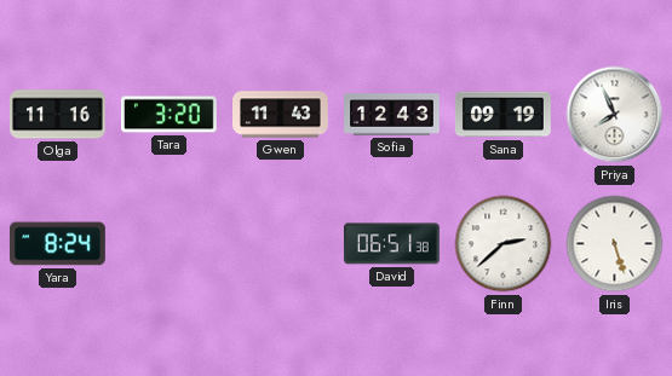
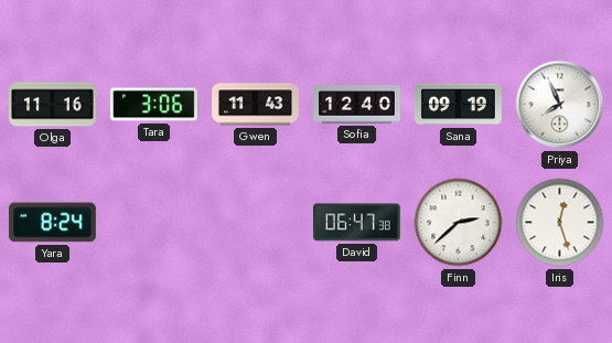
Tara: 3:20 -> 3:06
Sofia: 12:43 -> 12:40
David: 06:51 -> 06:47
Iris: 5:27 -> 12:27
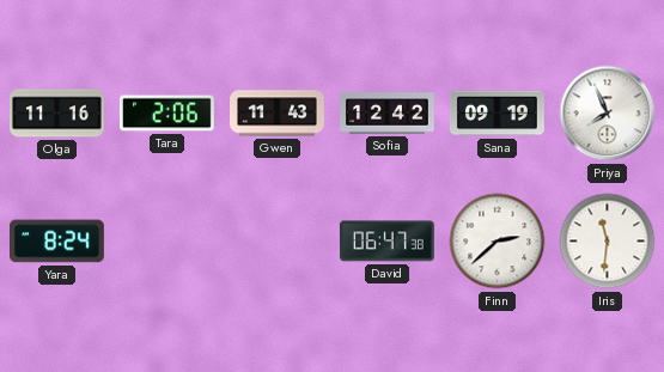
Tara: 3:06 -> 2:06
Sofia: 12:40 -> 12:42
Iris: 12:27 -> 11:31
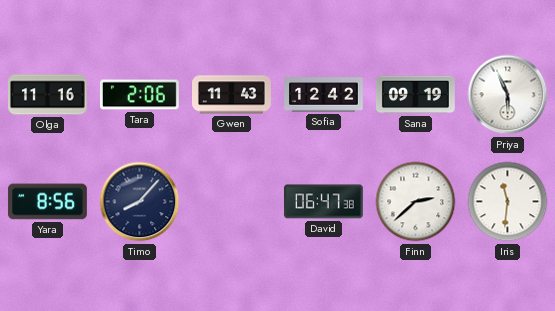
Priya: 7:56 -> 5:56
Yara: 8:24 -> 8:56
Timo: none -> 8:07
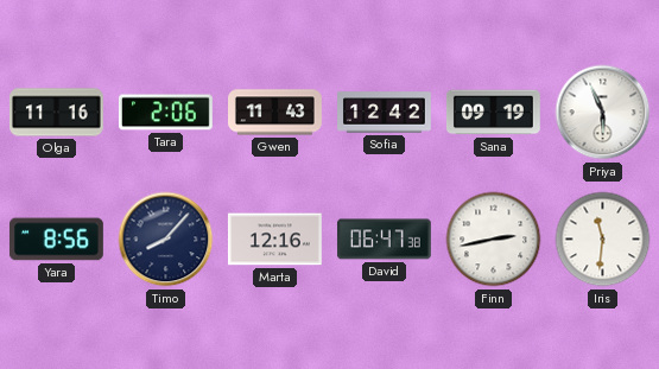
Marta: none -> 12:16
Finn: 2:38 -> 2:43
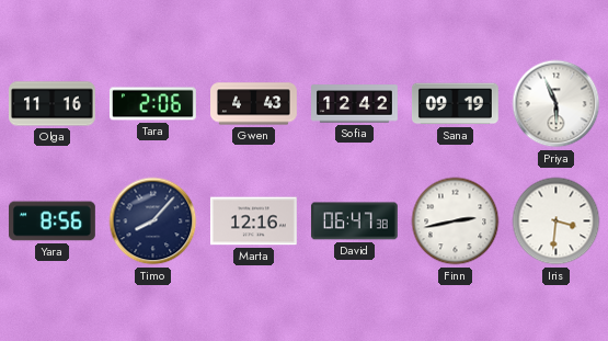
Gwen: 11:43 -> 4:43
Iris: 11:31 -> 3:31
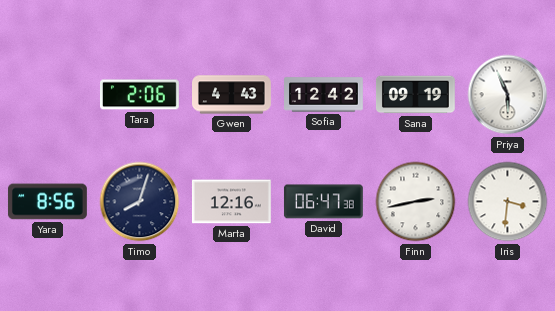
Olga: 11:16 -> none
Timo: 8:07 -> 8:03
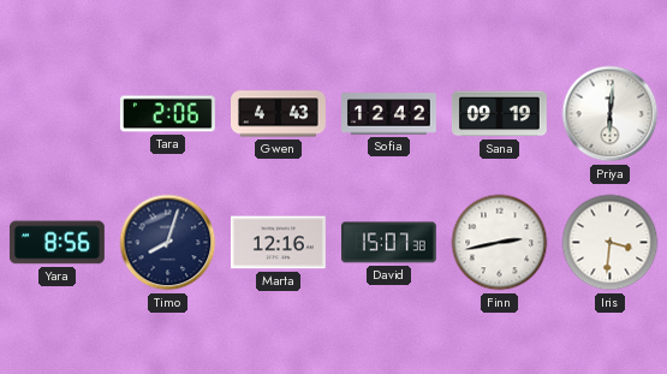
Priya: 5:56 -> 6:01
David: 06:47 -> 15:07
